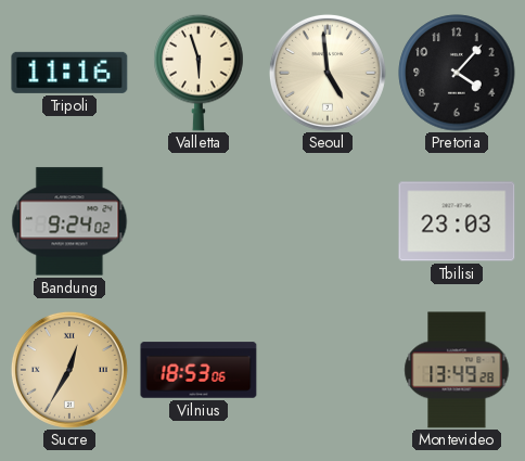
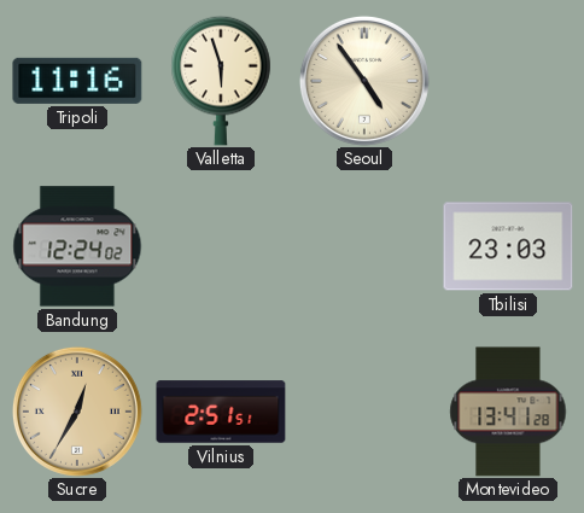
Seoul: 4:59 -> 4:54
Pretoria: 4:07 -> none
Bandung: 9:24 -> 12:24
Vilnius: 18:53 -> 2:51
Montevideo: 13:49 -> 13:41
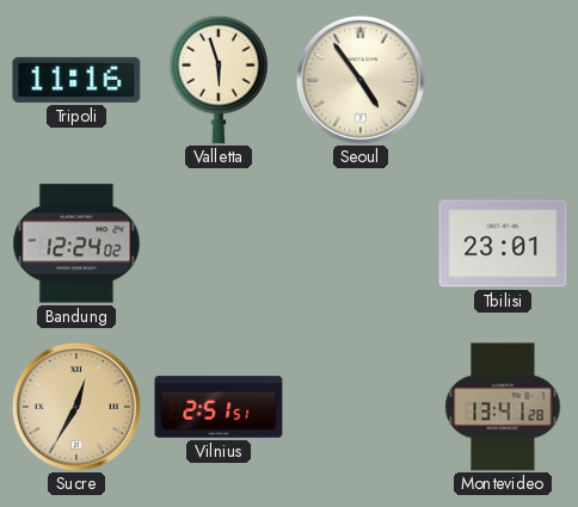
Tbilisi: 23:03 -> 23:01
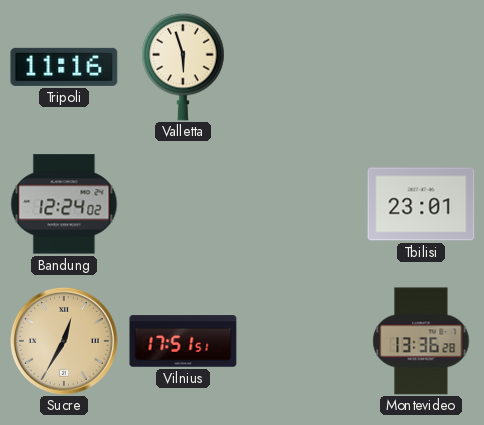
Seoul: 4:54 -> none
Vilnius: 2:51 -> 17:51
Montevideo: 13:41 -> 13:36
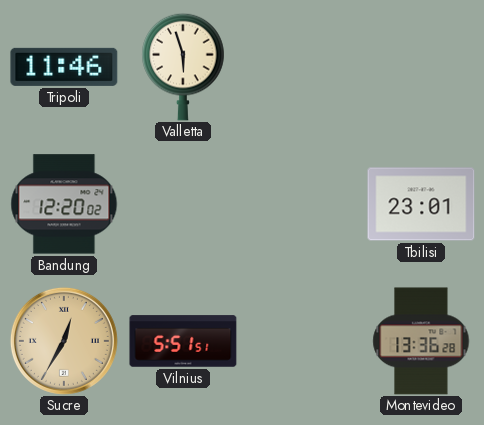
Tripoli: 11:16 -> 11:46
Bandung: 12:24 -> 12:20
Vilnius: 17:51 -> 5:51
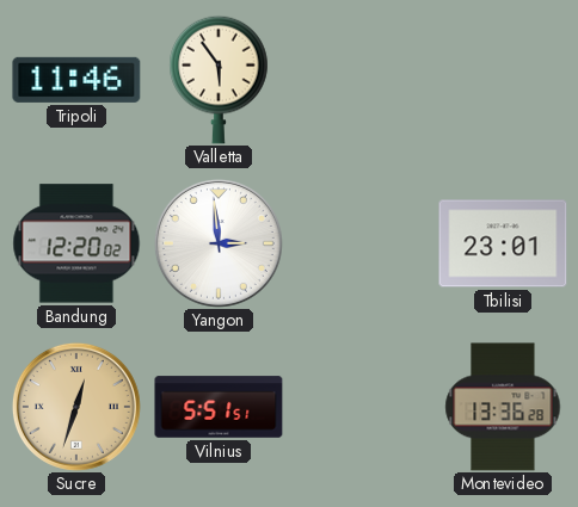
Valletta: 5:57 -> 5:54
Yangon: none -> 2:59
Sucre: 12:35 -> 12:33
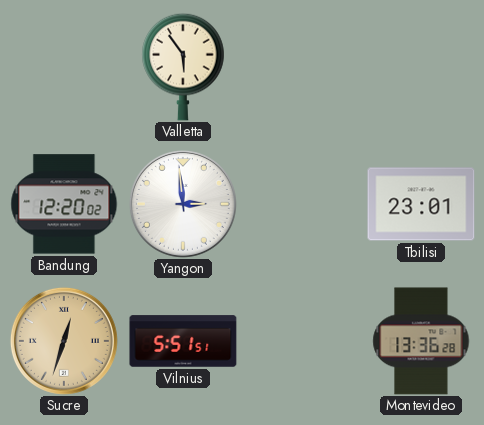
Tripoli: 11:46 -> none
